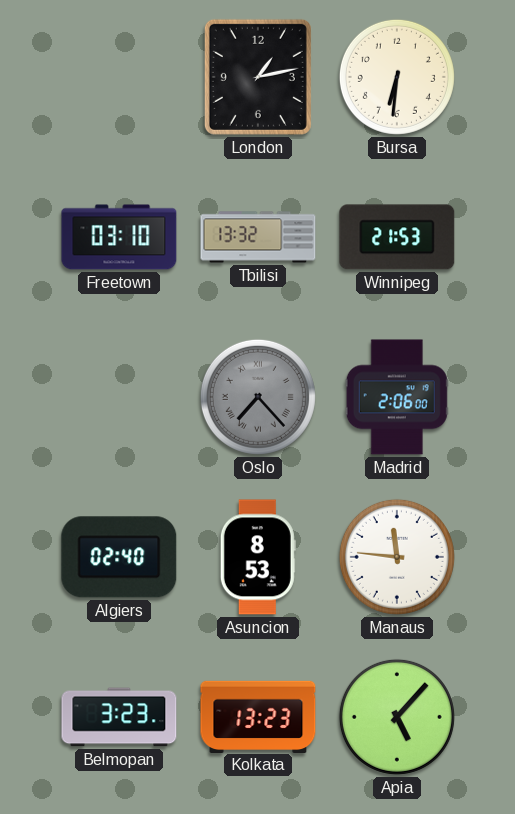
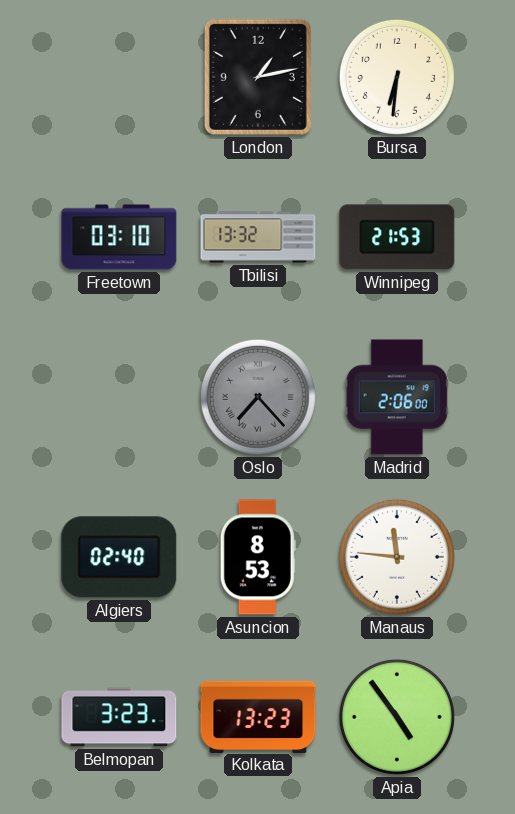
Apia: 5:07 -> 4:54
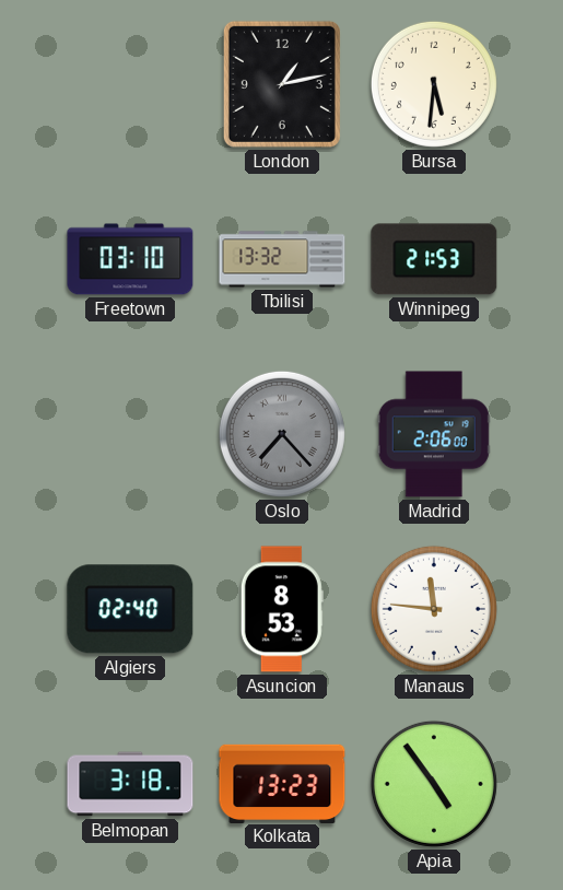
Bursa: 6:31 -> 5:31
Belmopan: 3:23 -> 3:18
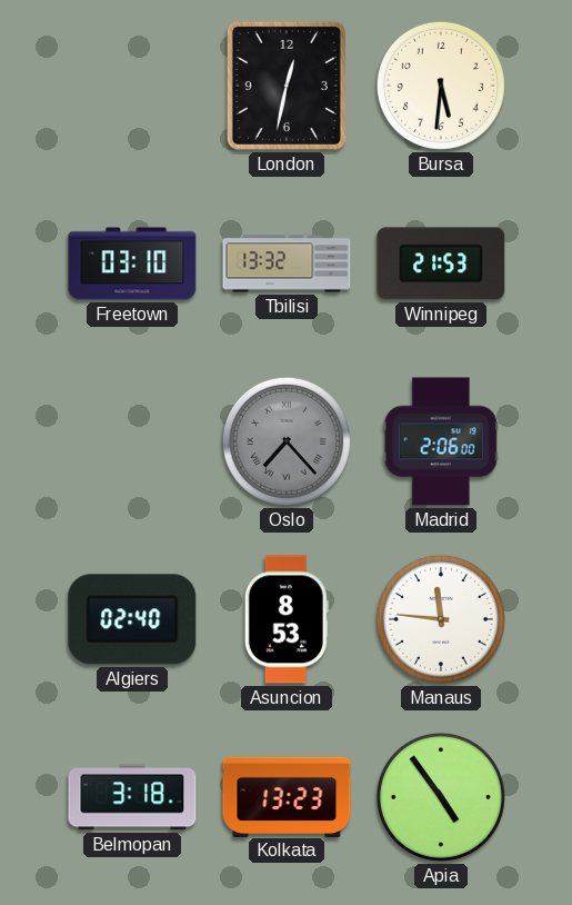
London: 1:13 -> 12:32
